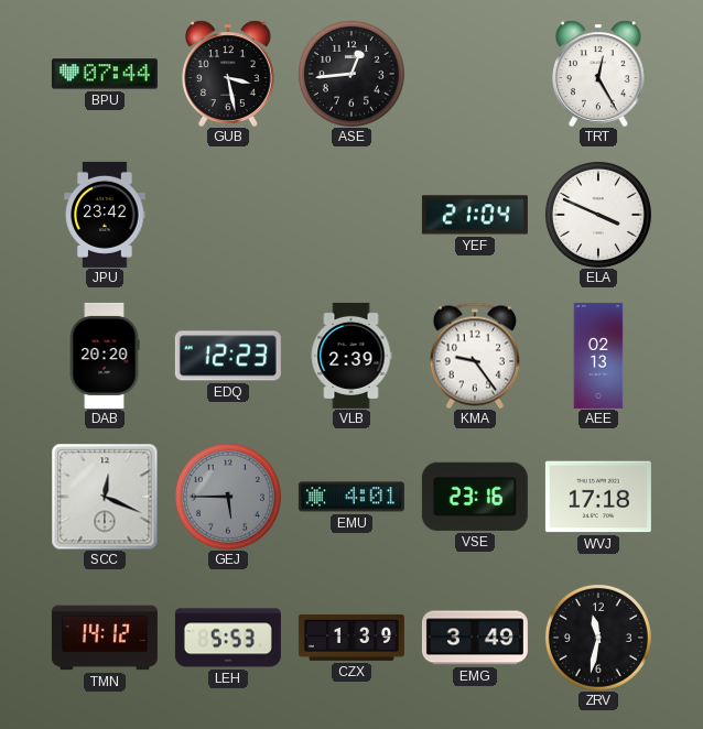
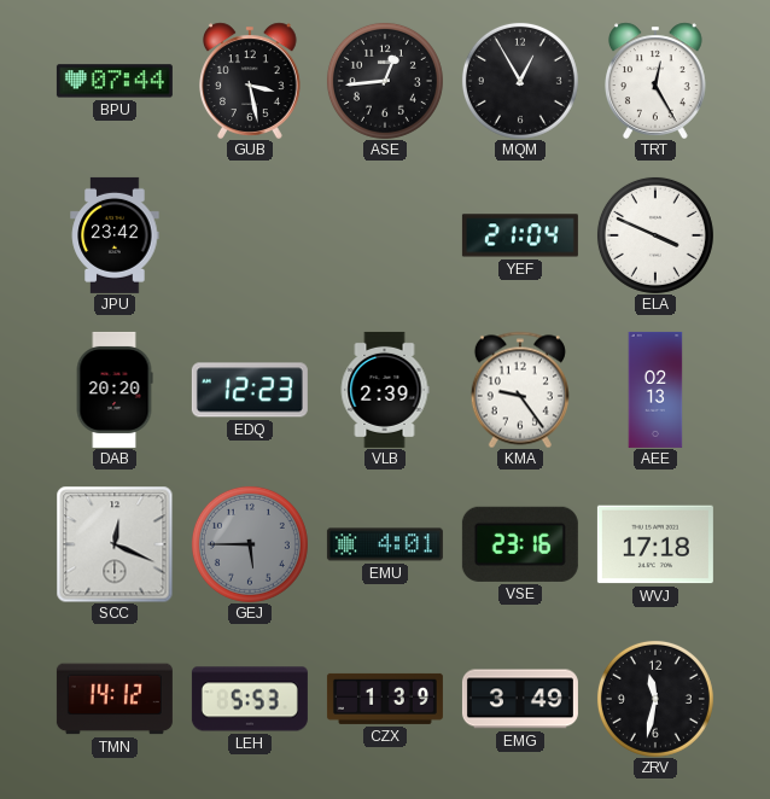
MQM: none -> 12:55
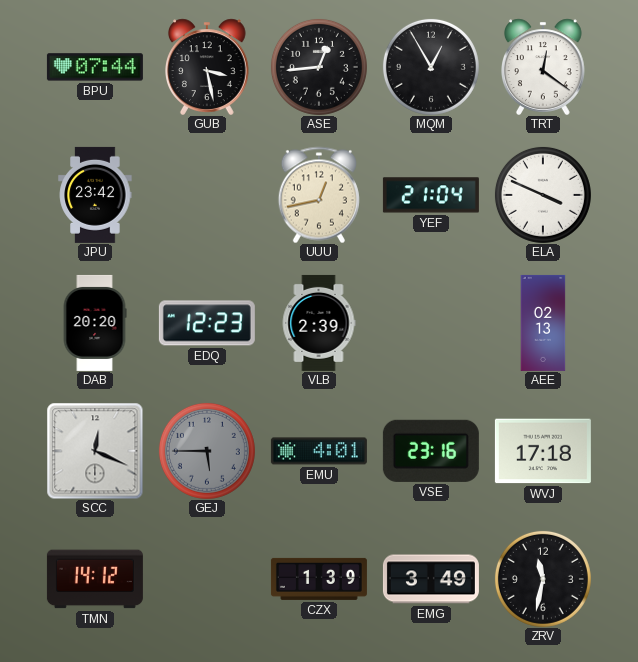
TRT: 12:25 -> 12:21
UUU: none -> 12:43
KMA: 9:24 -> none
LEH: 5:53 -> none
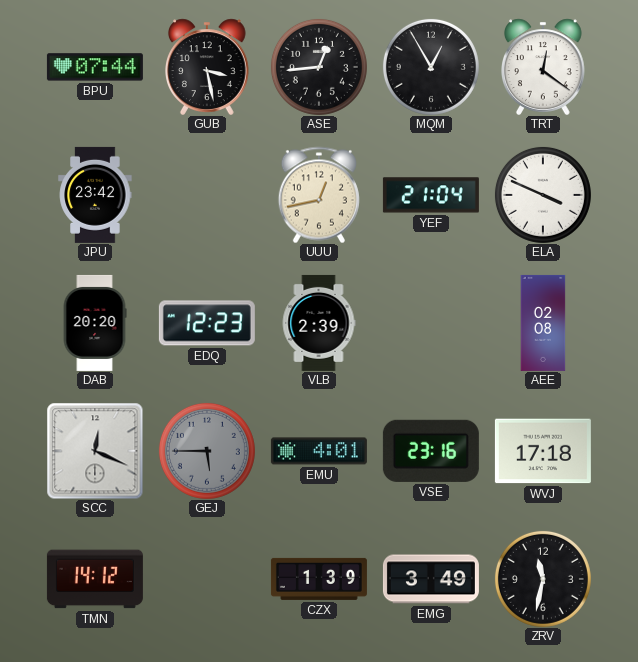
AEE: 02:13 -> 02:08
